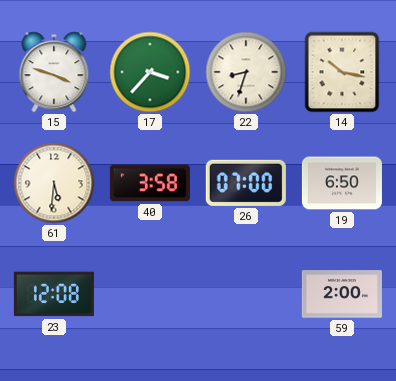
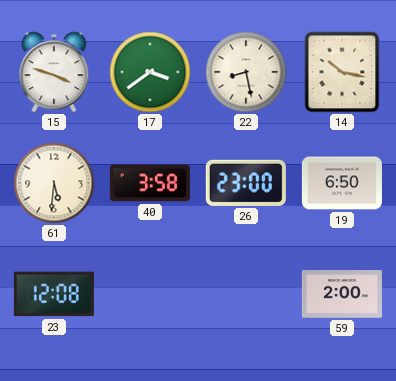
17: 3:37 -> 3:39
22: 8:33 -> 8:28
26: 07:00 -> 23:00
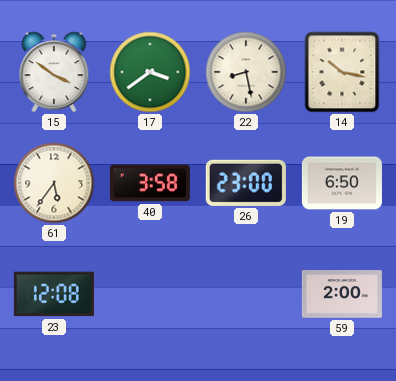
15: 3:48 -> 3:51
61: 5:31 -> 5:36
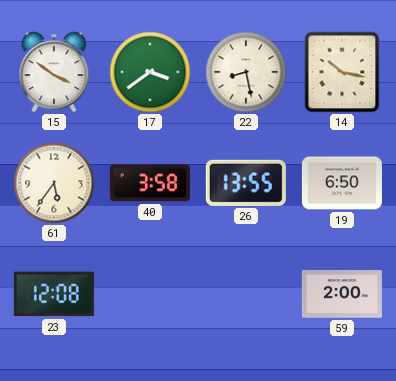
26: 23:00 -> 13:55
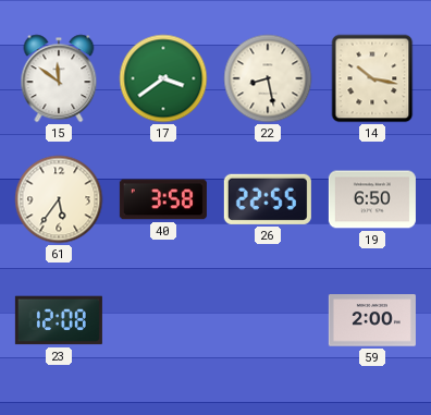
15: 3:51 -> 11:51
26: 13:55 -> 22:55
